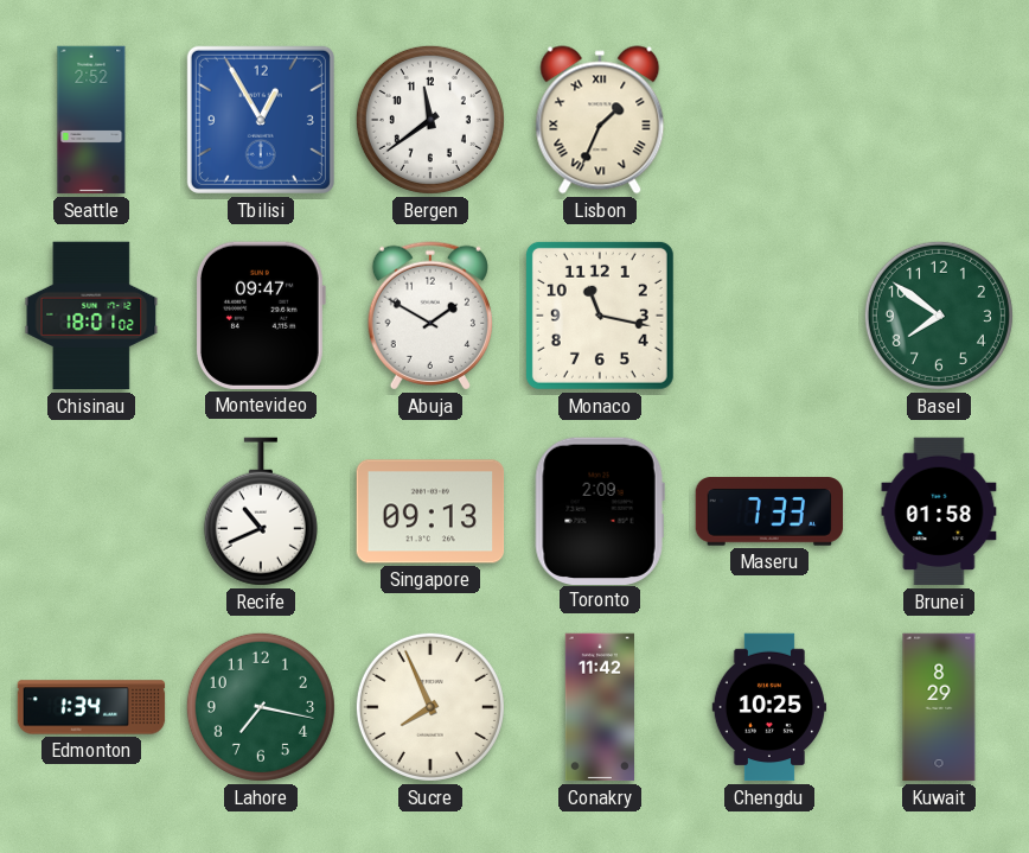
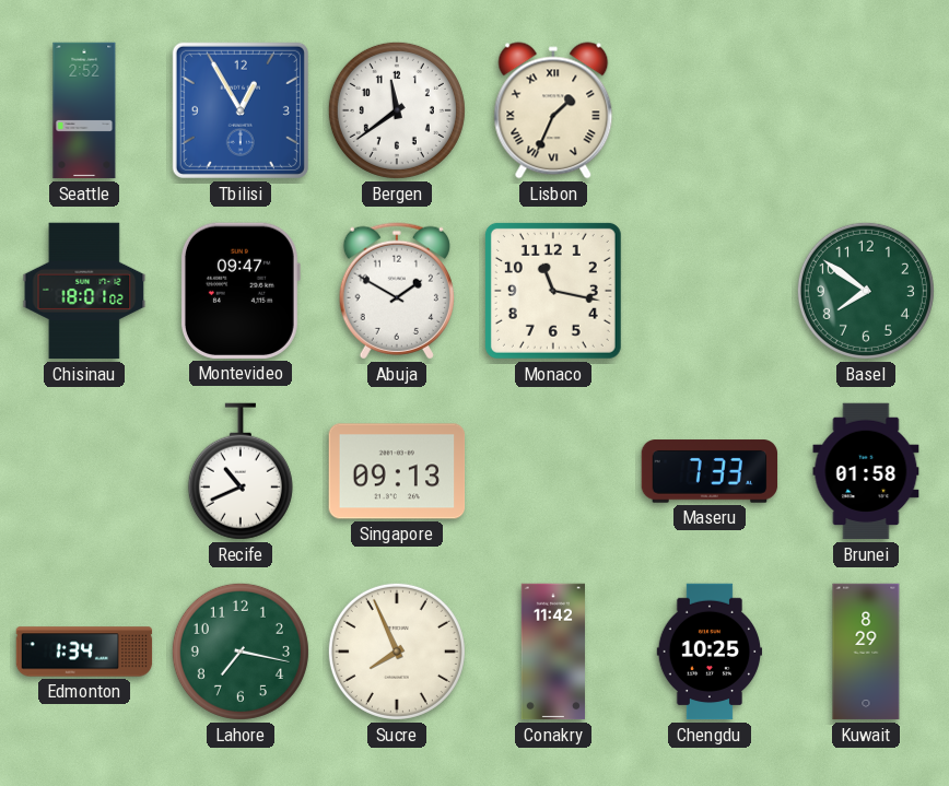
Toronto: 2:09 -> none
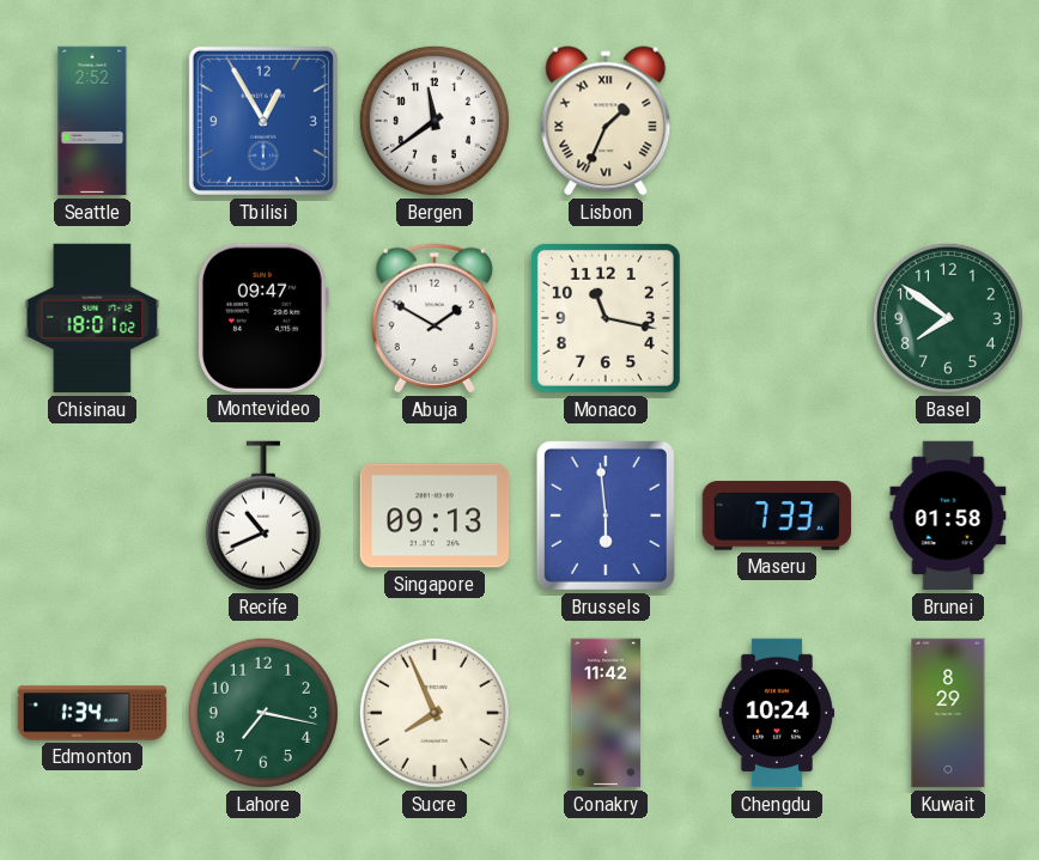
Brussels: none -> 5:59
Chengdu: 10:25 -> 10:24
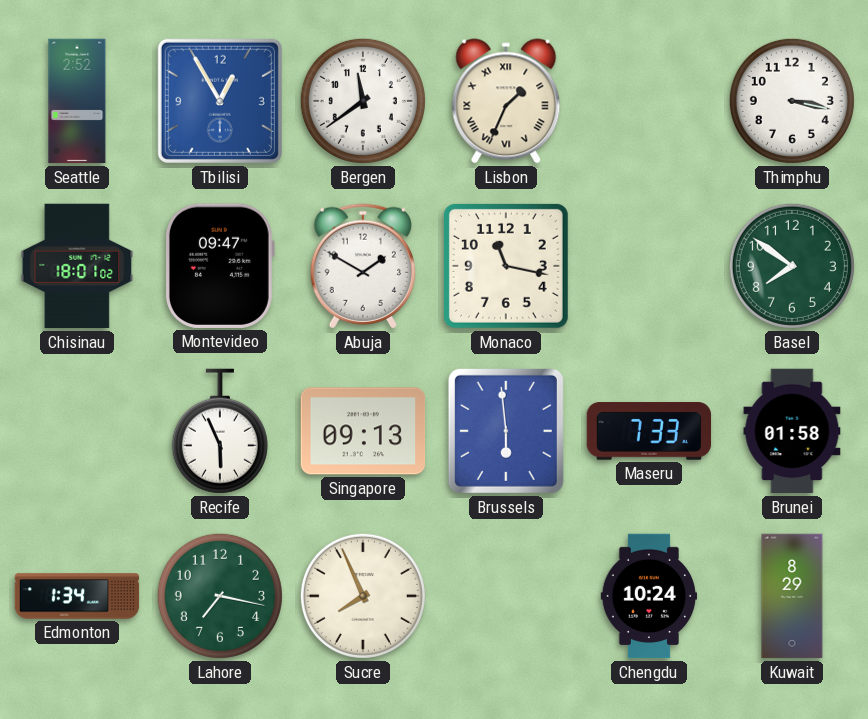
Thimphu: none -> 3:17
Recife: 10:41 -> 5:56
Conakry: 11:42 -> none
